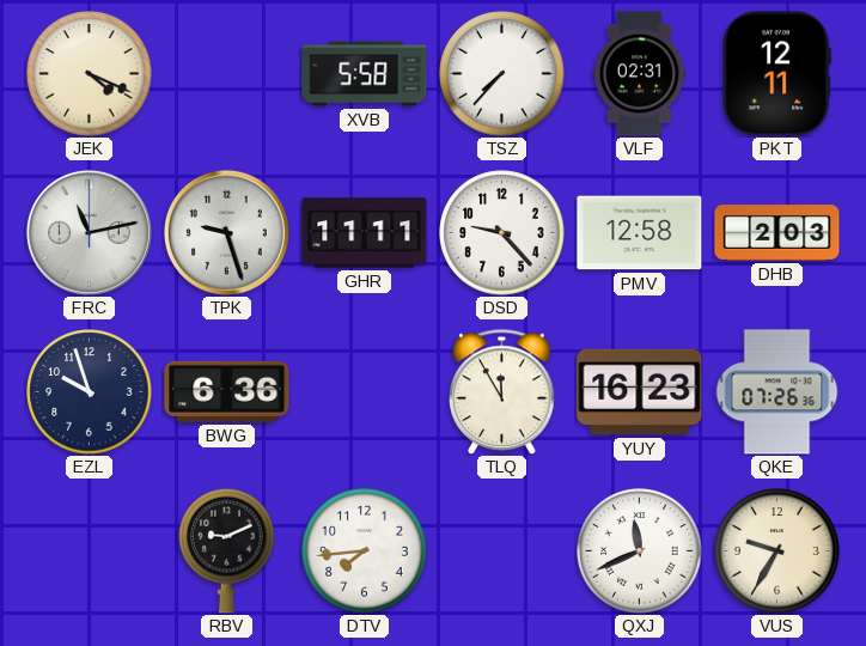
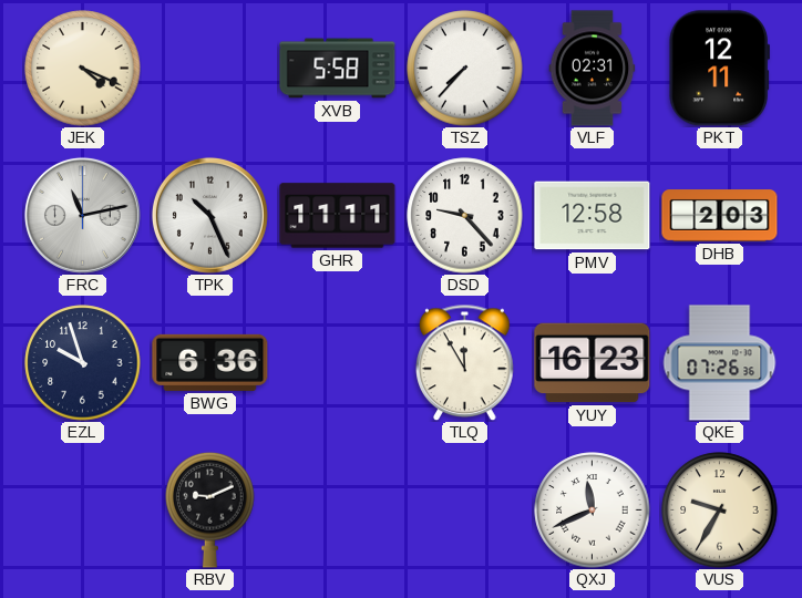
TPK: 9:27 -> 10:26
DTV: 7:44 -> none
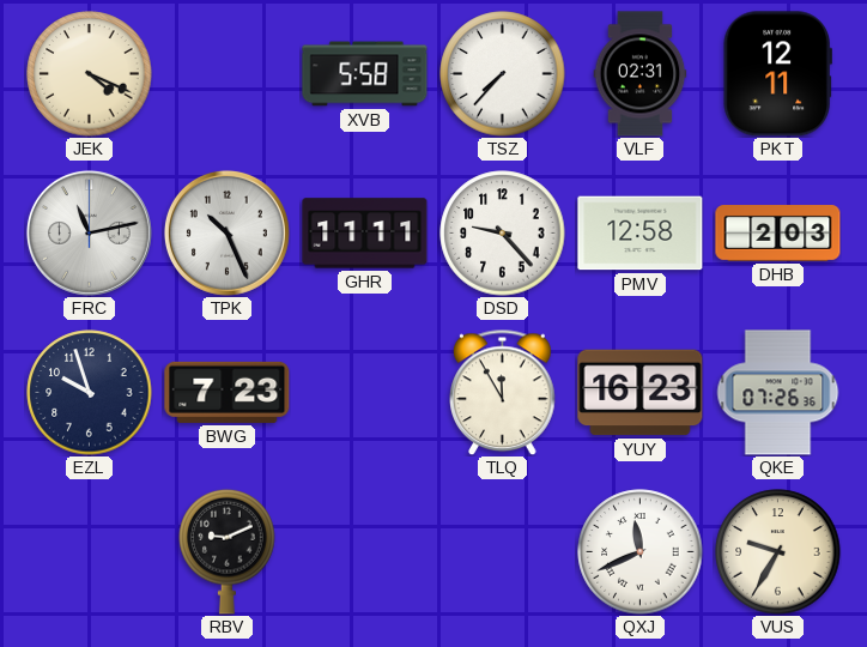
BWG: 6:36 -> 7:23
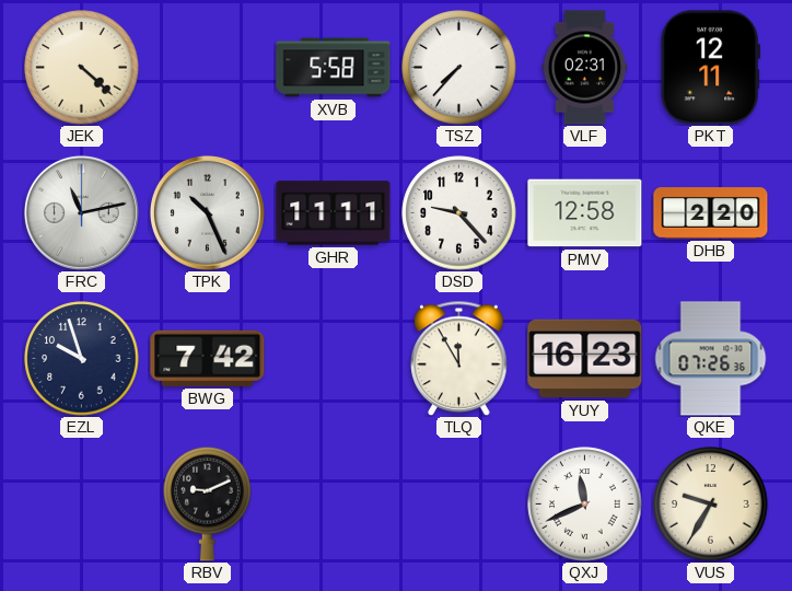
JEK: 4:19 -> 4:22
DHB: 2:03 -> 2:20
BWG: 7:23 -> 7:42
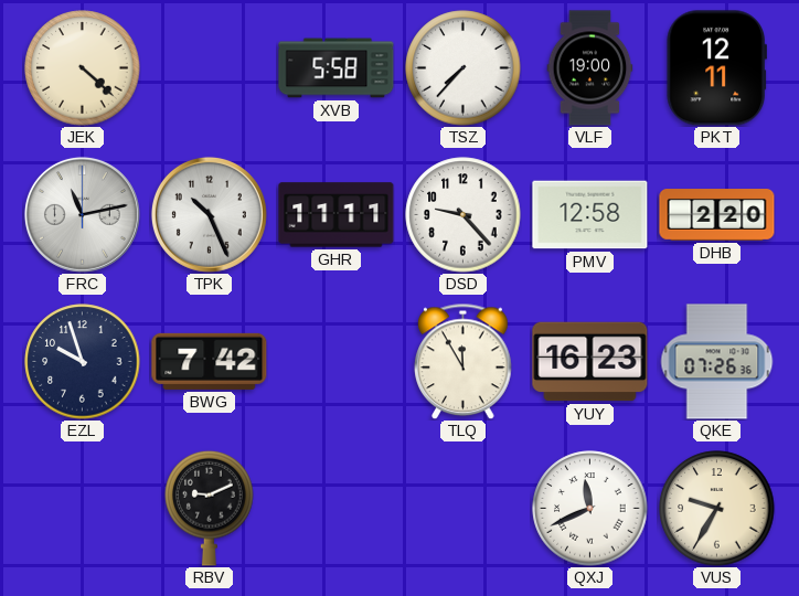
VLF: 02:31 -> 19:00
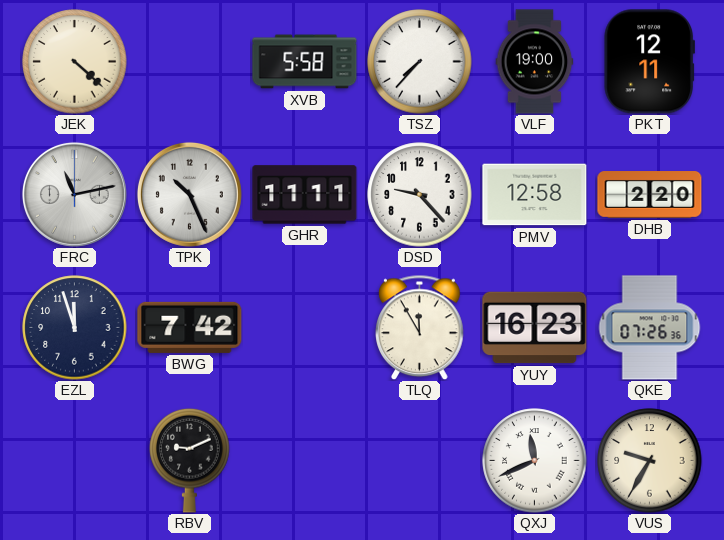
EZL: 9:57 -> 11:57
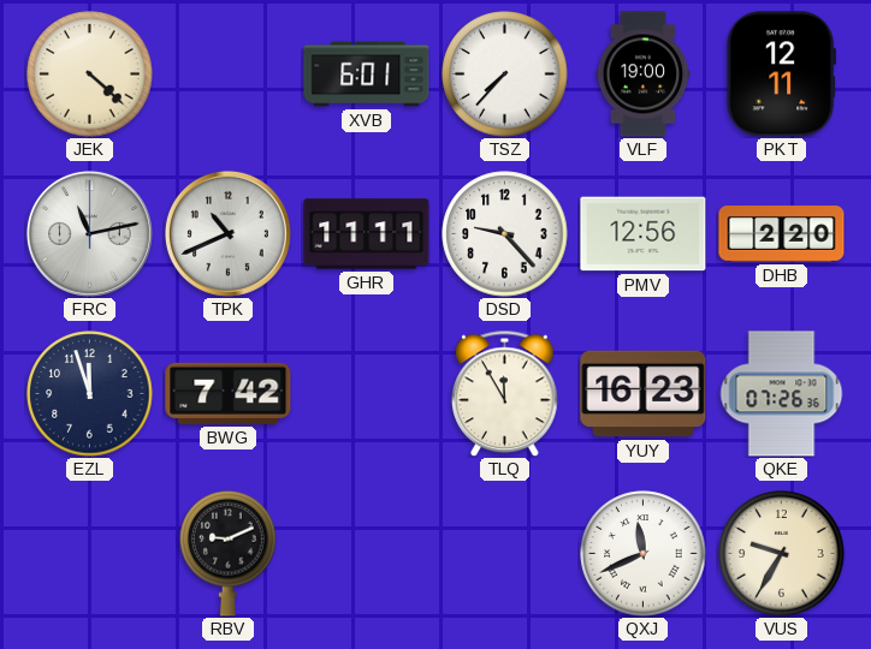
XVB: 5:58 -> 6:01
TPK: 10:26 -> 10:41
PMV: 12:58 -> 12:56
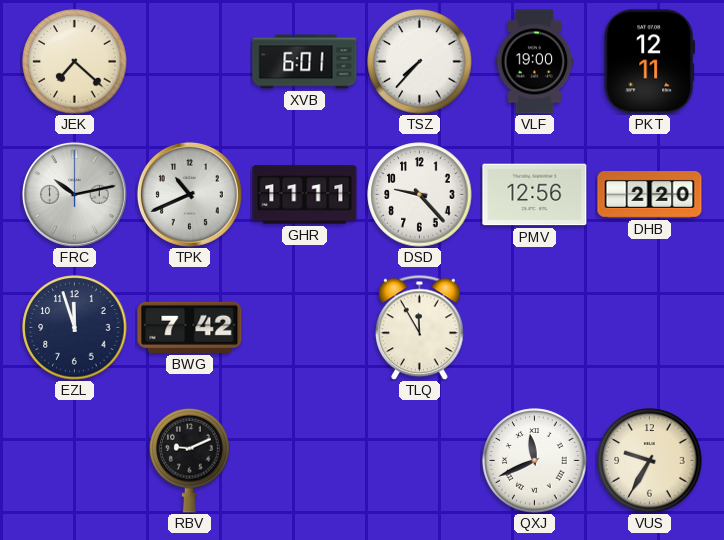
JEK: 4:22 -> 7:22
FRC: 11:13 -> 10:13
YUY: 16:23 -> none
QKE: 07:26 -> none
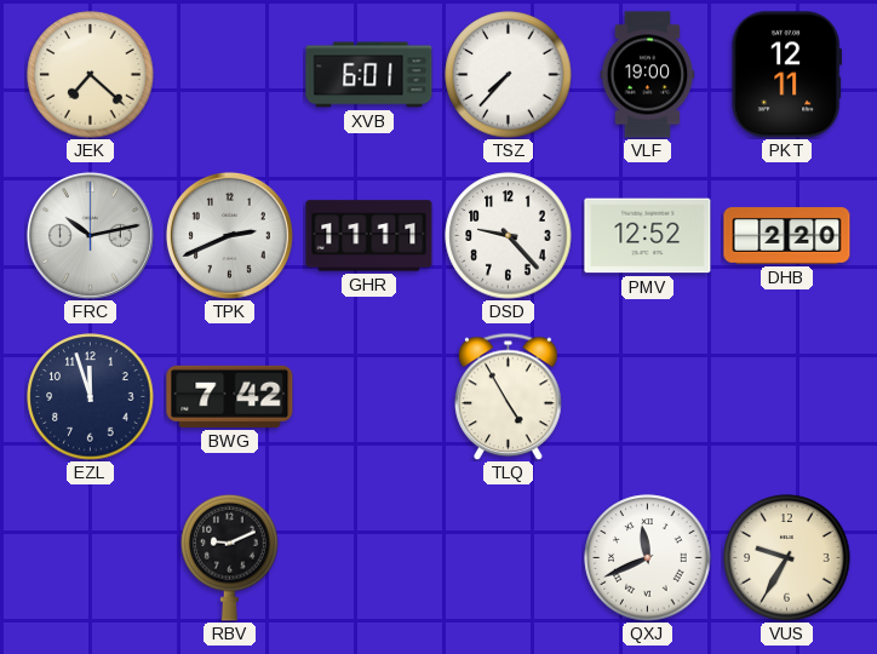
TPK: 10:41 -> 2:41
PMV: 12:56 -> 12:52
TLQ: 11:55 -> 4:55
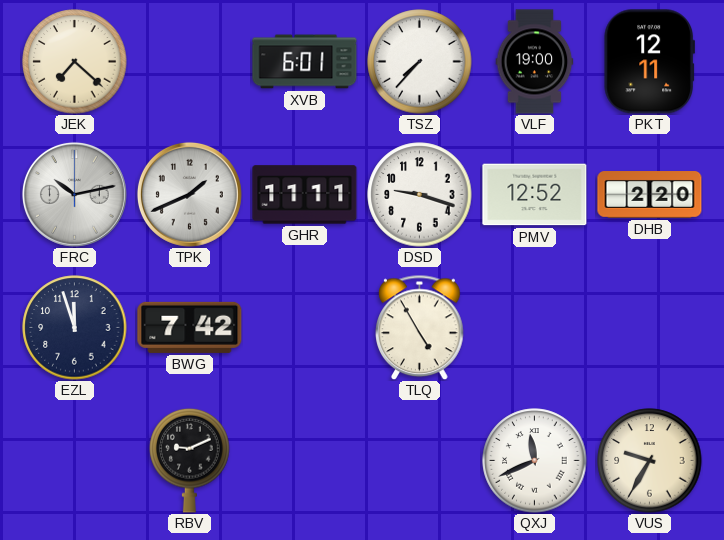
TPK: 2:41 -> 1:41
DSD: 9:23 -> 9:18
